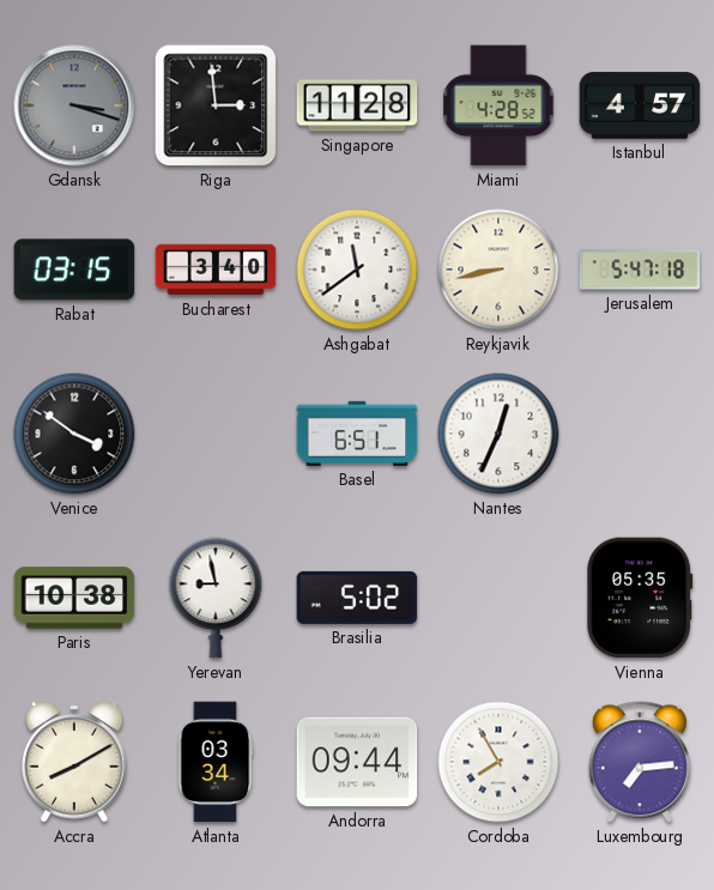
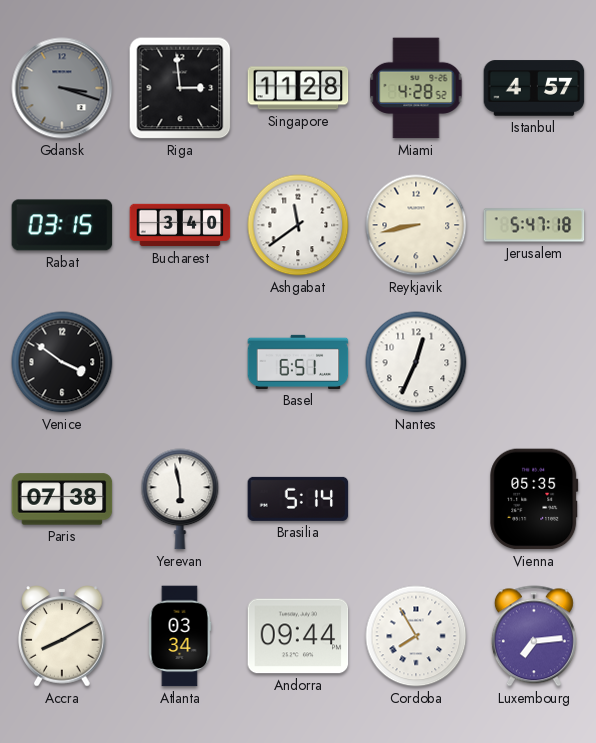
Paris: 10:38 -> 07:38
Yerevan: 8:58 -> 5:58
Brasilia: 5:02 -> 5:14
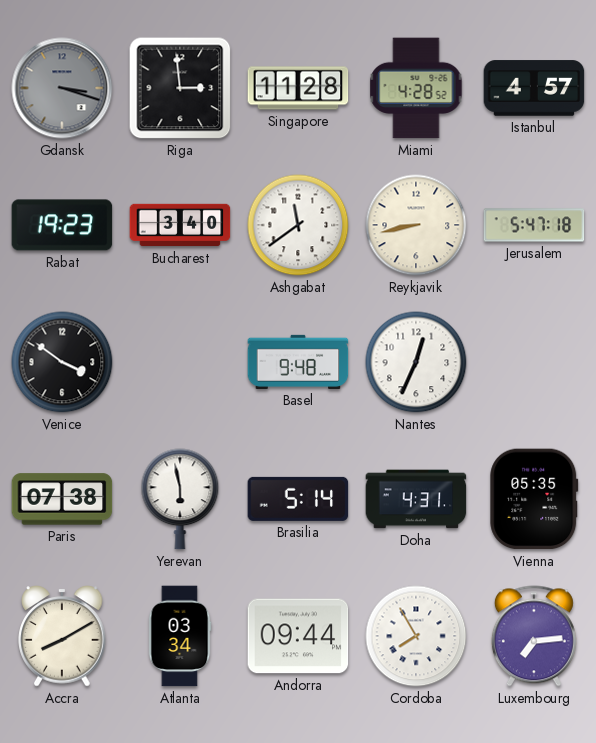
Rabat: 03:15 -> 19:23
Basel: 6:51 -> 9:48
Doha: none -> 4:31
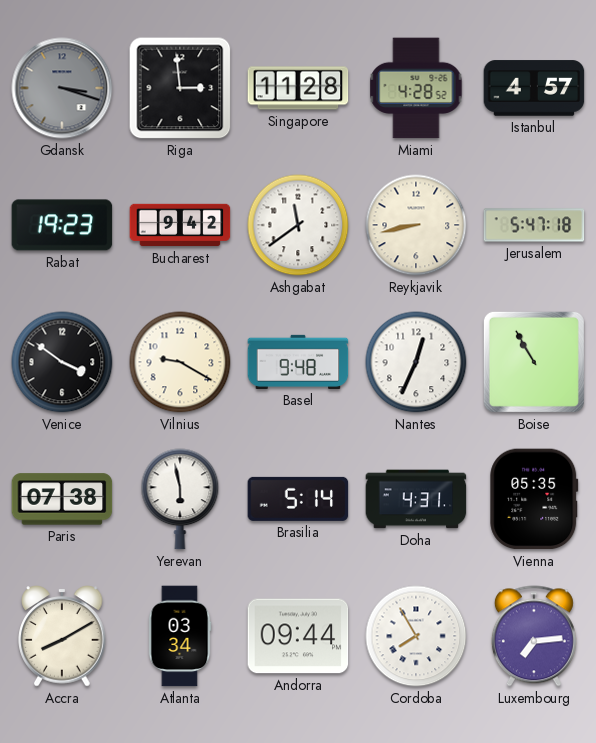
Bucharest: 3:40 -> 9:42
Vilnius: none -> 9:20
Boise: none -> 10:55
